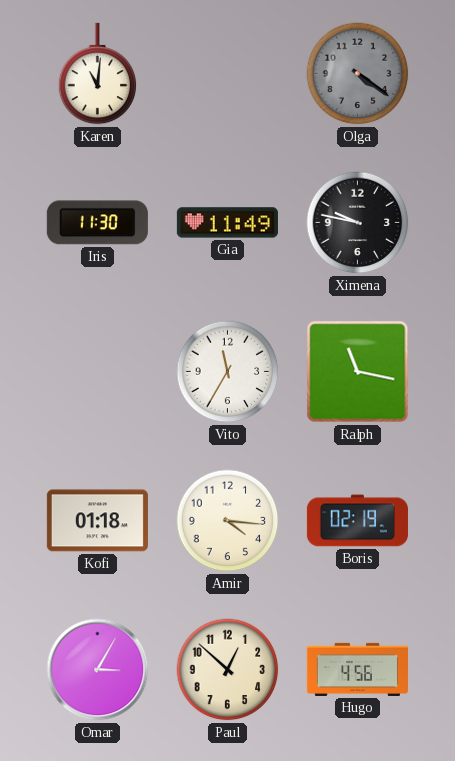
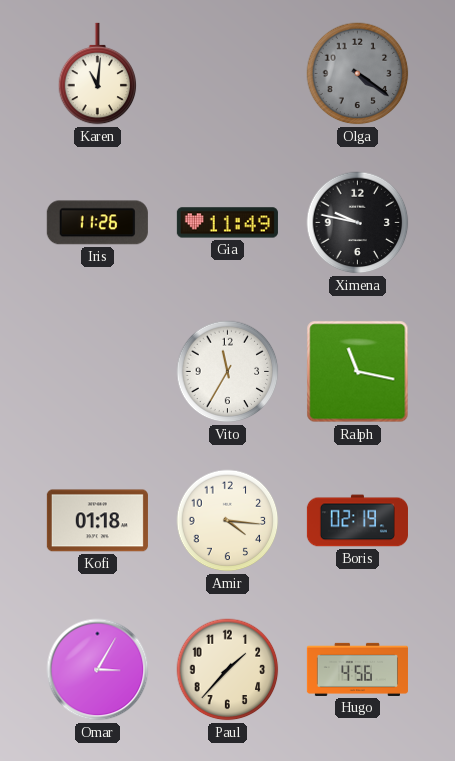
Iris: 11:30 -> 11:26
Paul: 12:52 -> 1:37
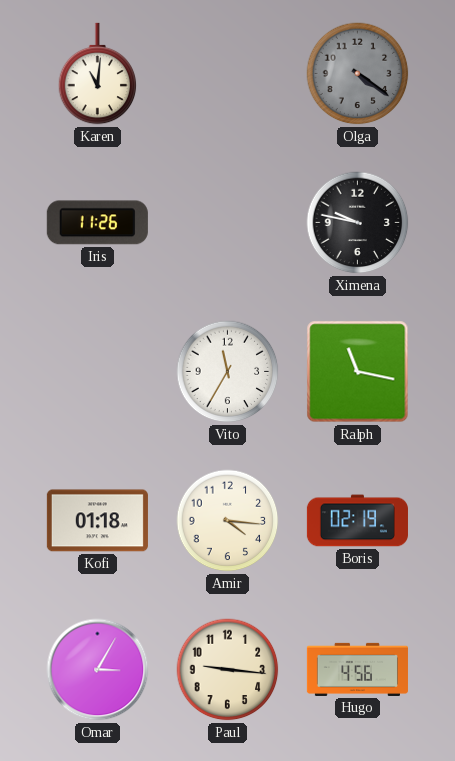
Gia: 11:49 -> none
Paul: 1:37 -> 9:16
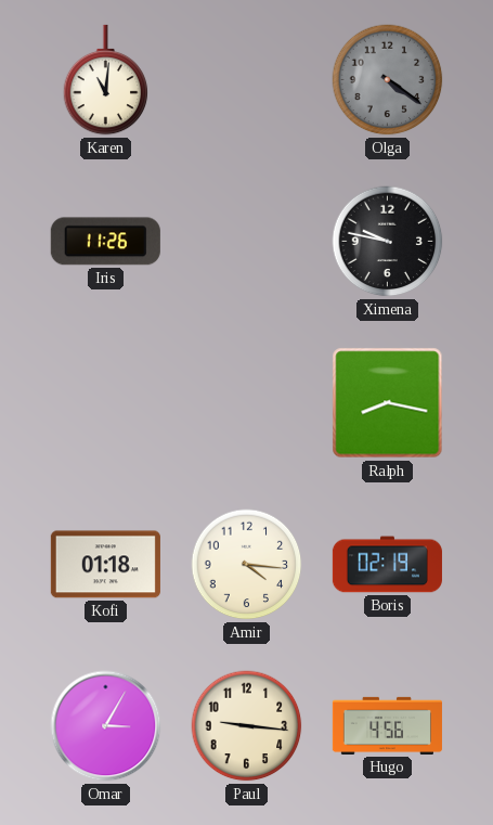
Vito: 11:35 -> none
Ralph: 11:17 -> 8:17
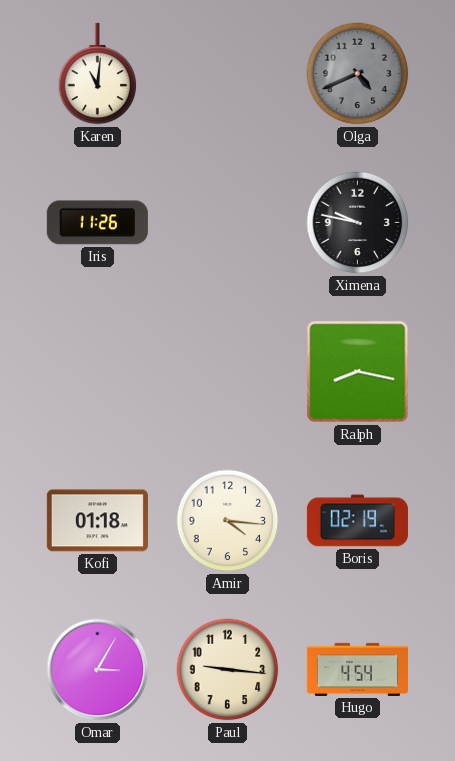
Olga: 4:21 -> 4:41
Hugo: 4:56 -> 4:54
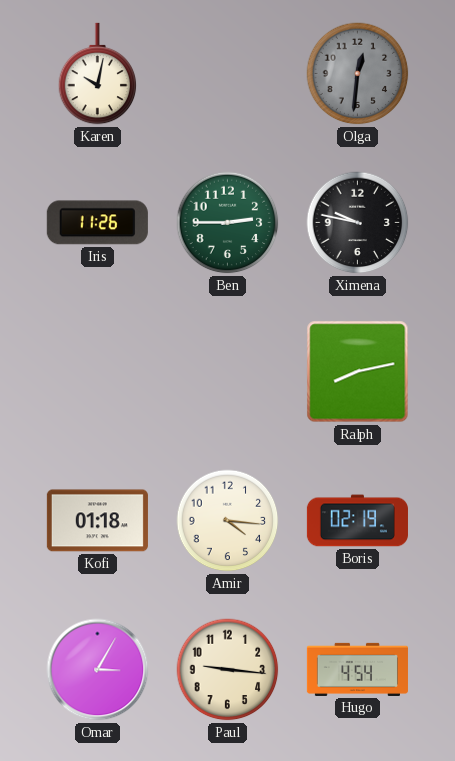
Karen: 11:01 -> 10:02
Olga: 4:41 -> 12:31
Ben: none -> 2:45
Ralph: 8:17 -> 8:13
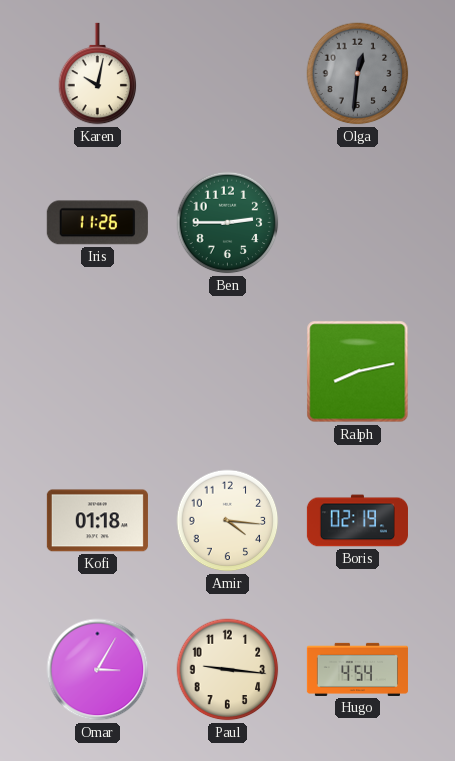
Ximena: 9:47 -> none
